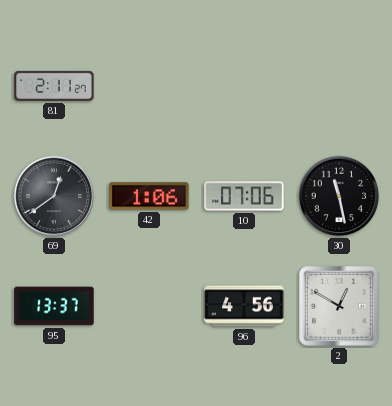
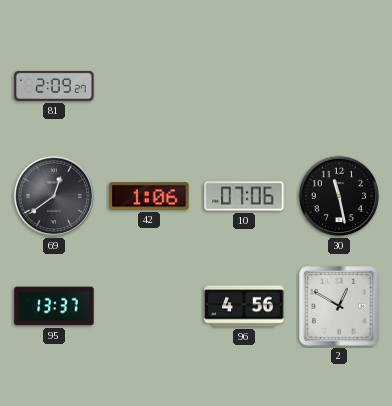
81: 2:11 -> 2:09
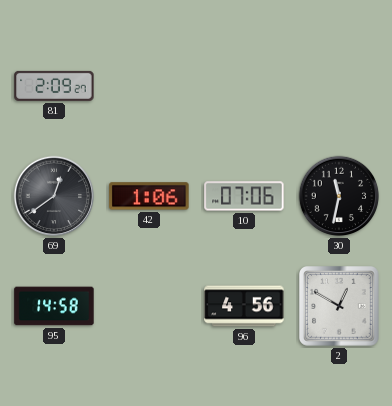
30: 11:28 -> 11:32
95: 13:37 -> 14:58
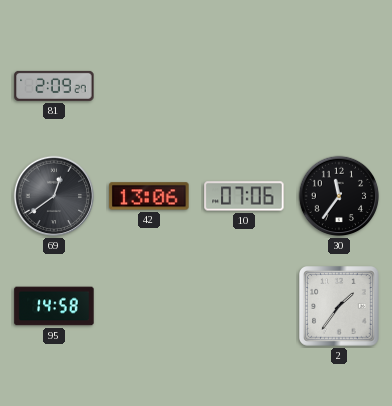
42: 1:06 -> 13:06
30: 11:32 -> 11:36
96: 4:56 -> none
2: 12:50 -> 1:36
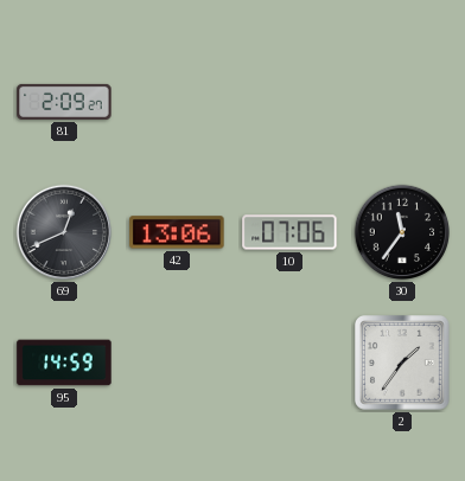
69: 12:39 -> 12:41
95: 14:58 -> 14:59
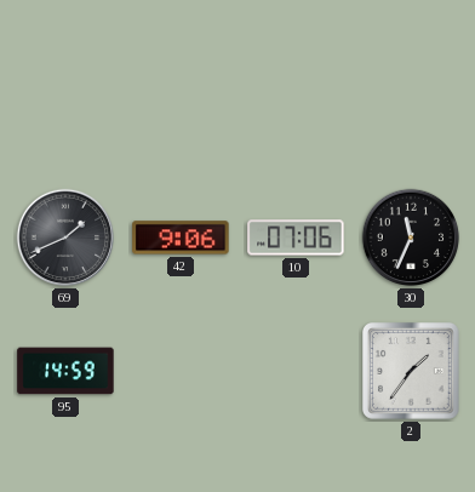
81: 2:09 -> none
69: 12:41 -> 1:41
42: 13:06 -> 9:06
30: 11:36 -> 11:34
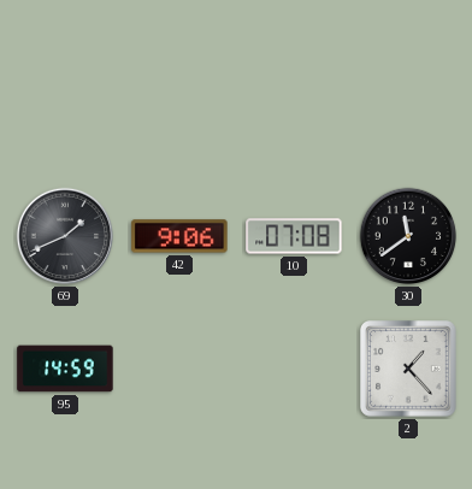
10: 07:06 -> 07:08
30: 11:34 -> 11:39
2: 1:36 -> 1:23
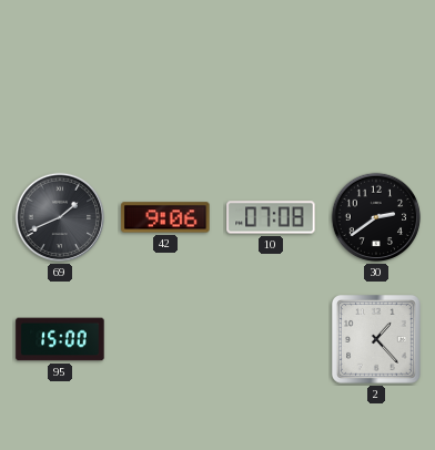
30: 11:39 -> 2:39
95: 14:59 -> 15:00
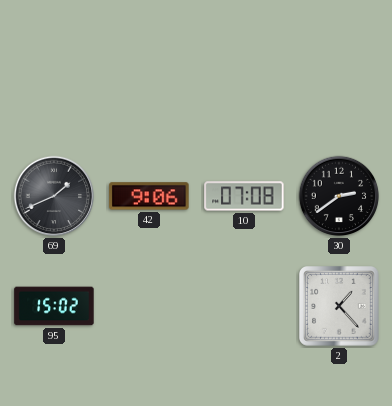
95: 15:00 -> 15:02
